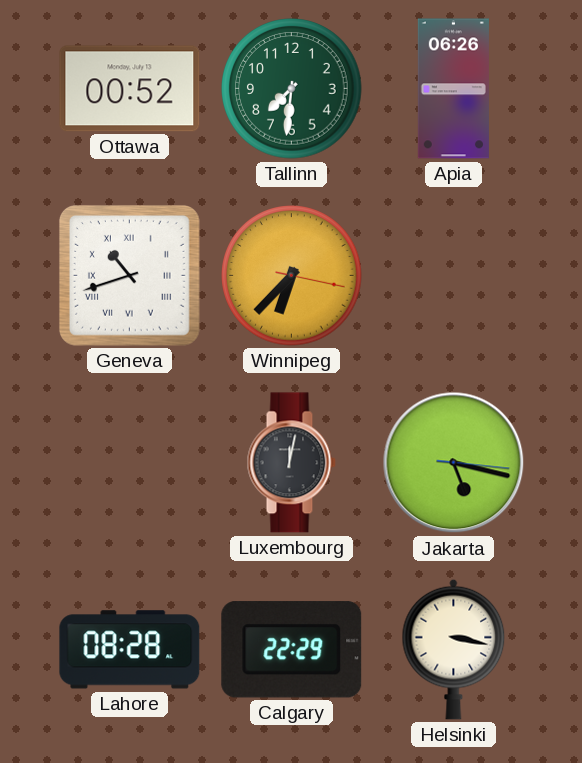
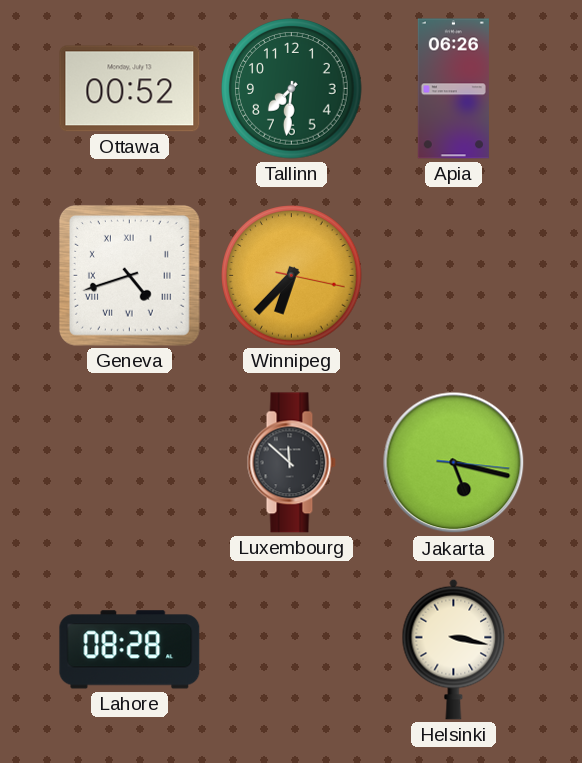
Geneva: 10:42 -> 4:42
Luxembourg: 12:02 -> 11:52
Calgary: 22:29 -> none
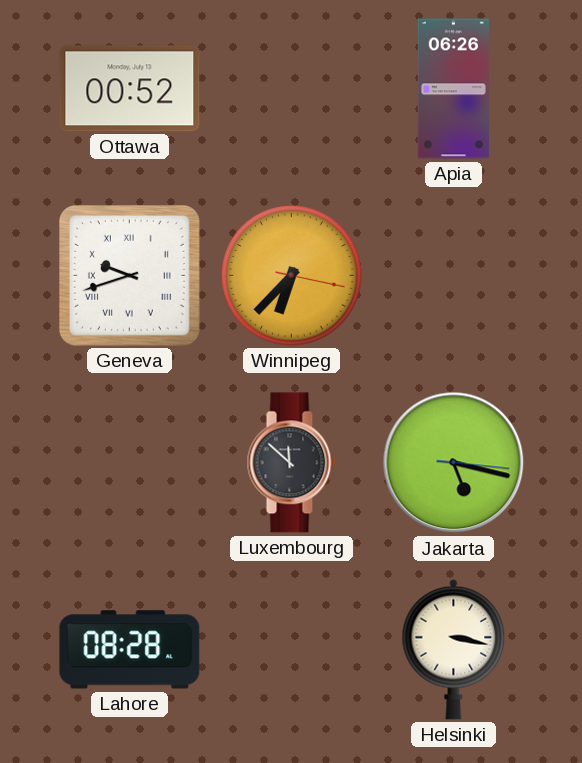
Tallinn: 7:31 -> none
Geneva: 4:42 -> 9:42
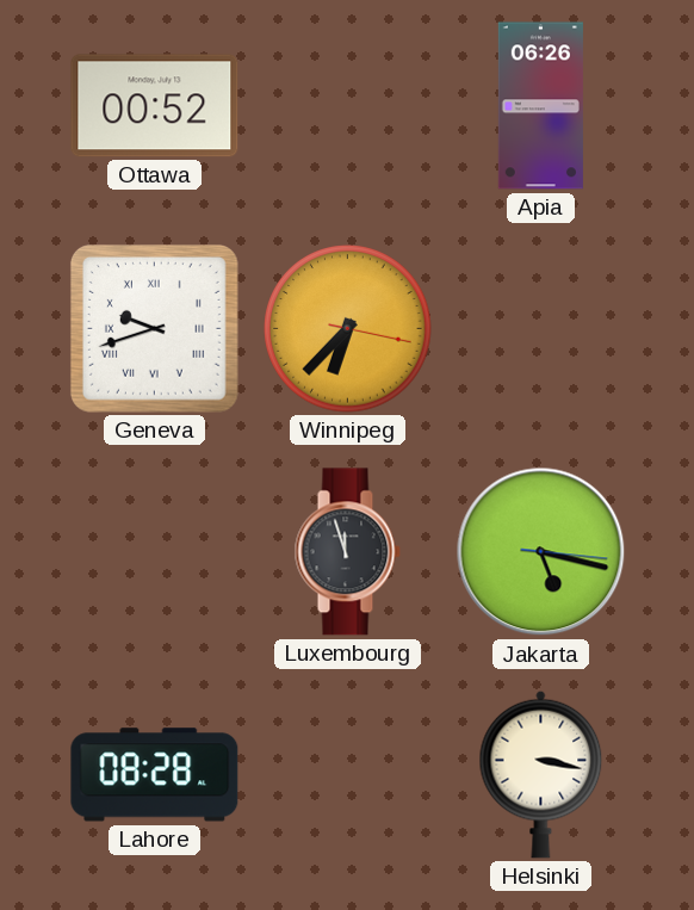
Luxembourg: 11:52 -> 11:57
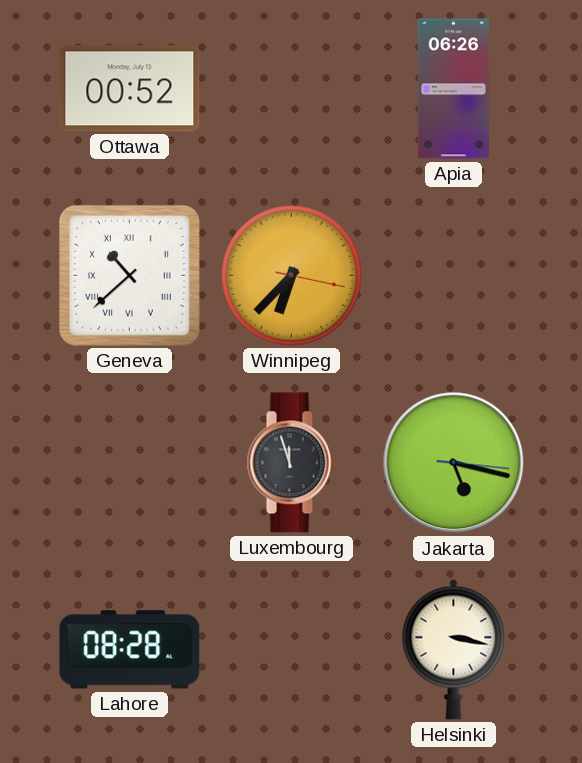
Geneva: 9:42 -> 10:38
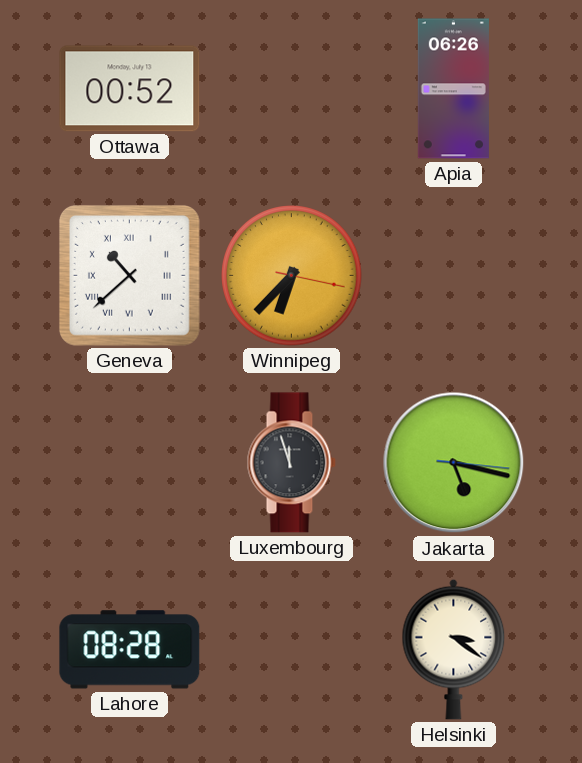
Helsinki: 3:17 -> 3:21
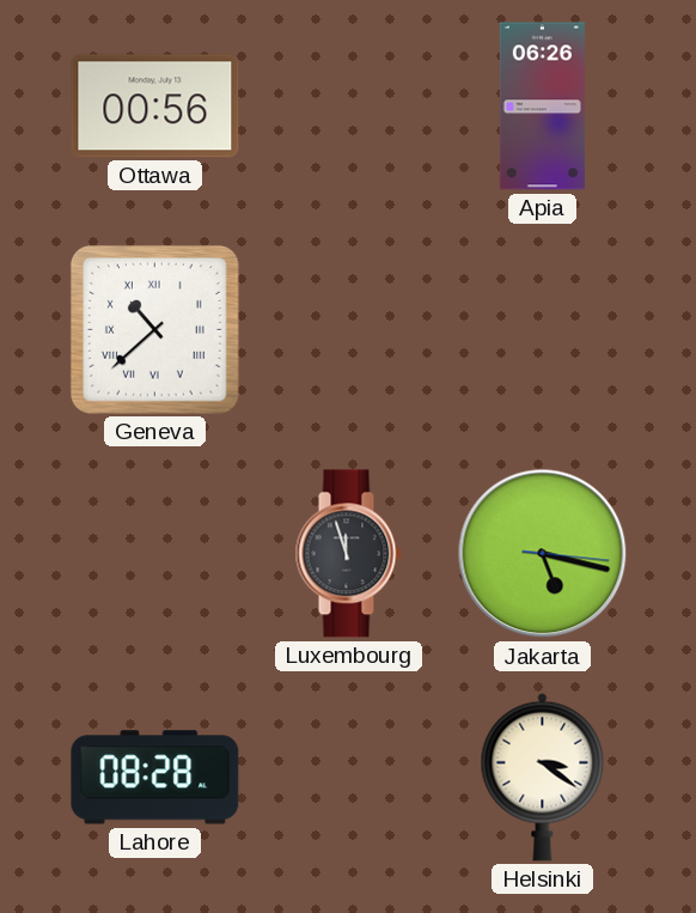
Ottawa: 00:52 -> 00:56
Winnipeg: 6:37 -> none
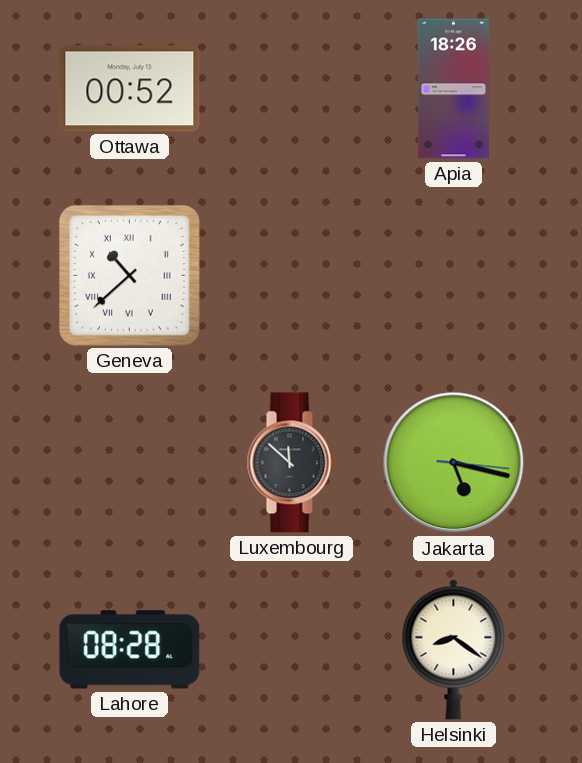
Ottawa: 00:56 -> 00:52
Apia: 06:26 -> 18:26
Luxembourg: 11:57 -> 11:52
Helsinki: 3:21 -> 8:21
